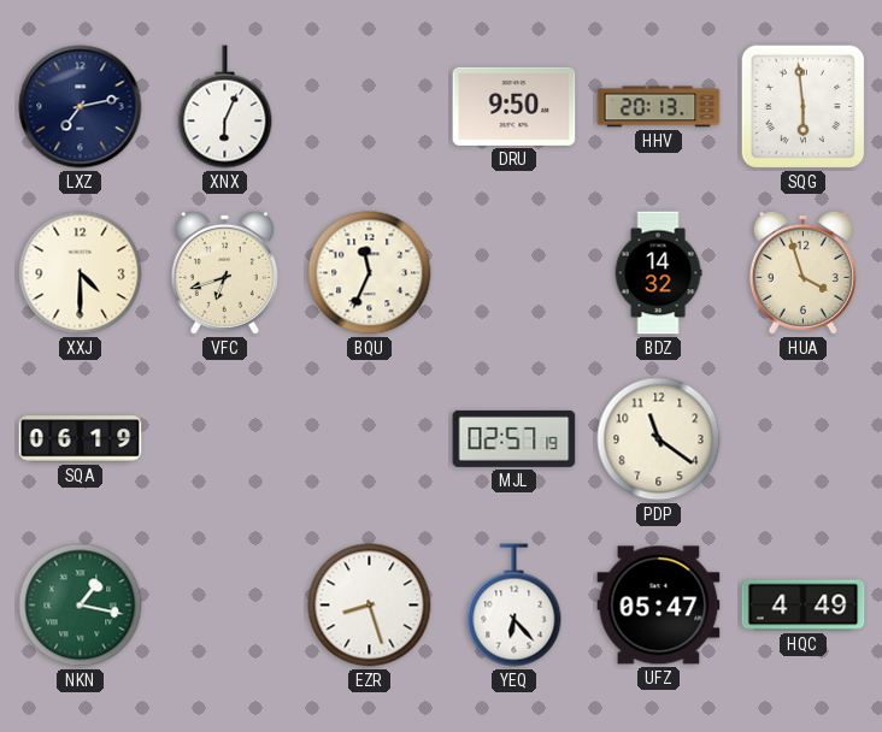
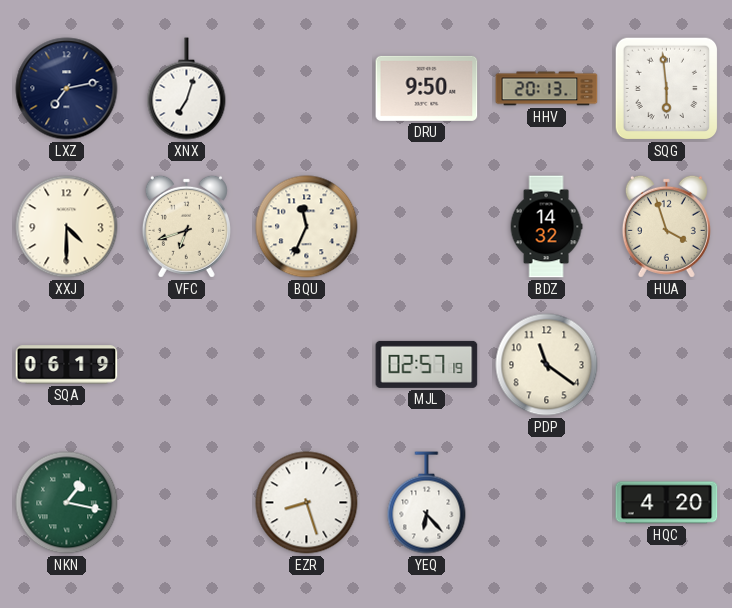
XNX: 6:04 -> 7:03
UFZ: 05:47 -> none
HQC: 4:49 -> 4:20
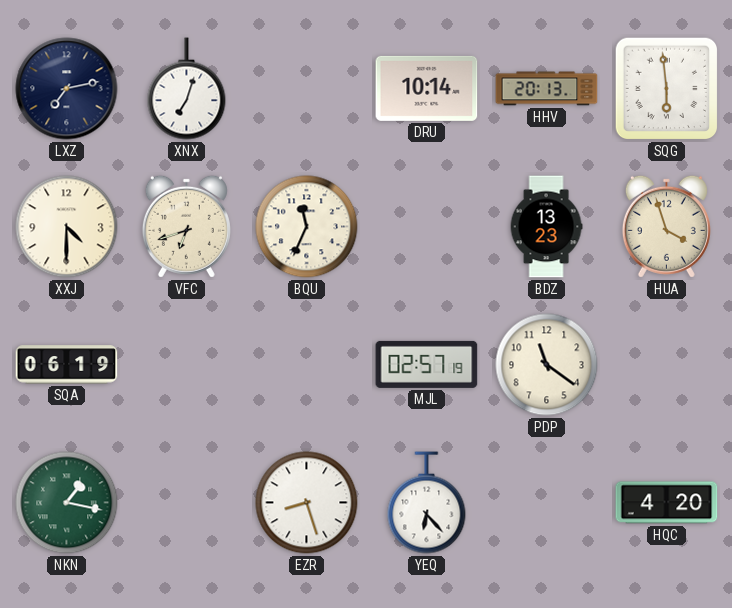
DRU: 9:50 -> 10:14
BDZ: 14:32 -> 13:23
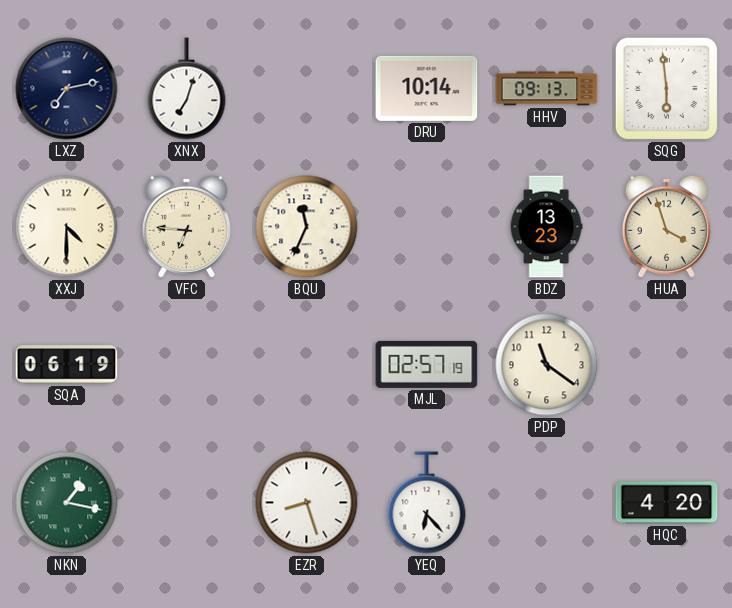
HHV: 20:13 -> 09:13
VFC: 6:42 -> 6:46
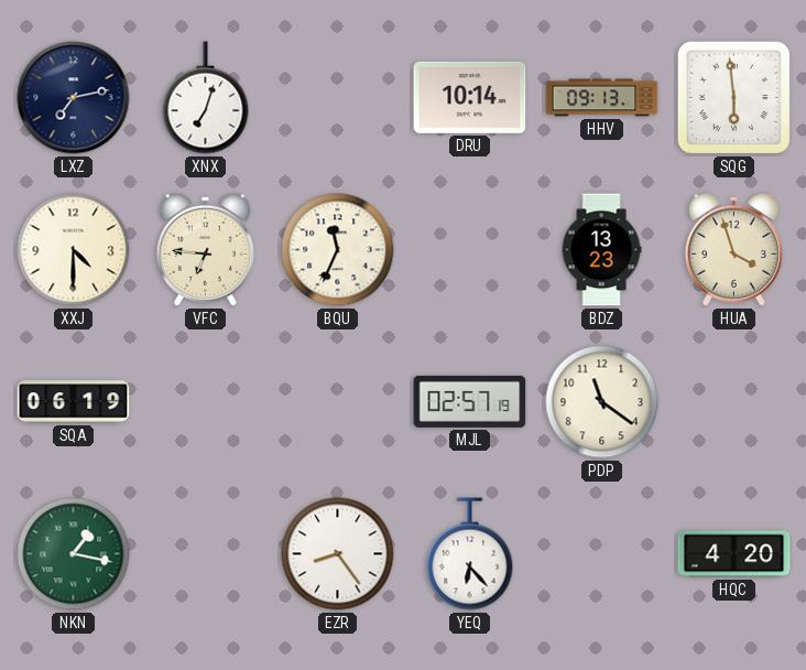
EZR: 8:27 -> 8:24
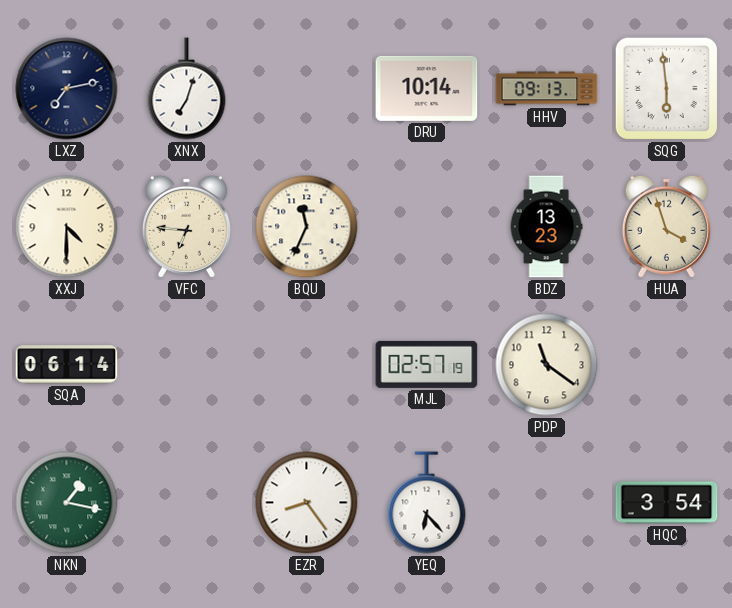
SQA: 06:19 -> 06:14
HQC: 4:20 -> 3:54
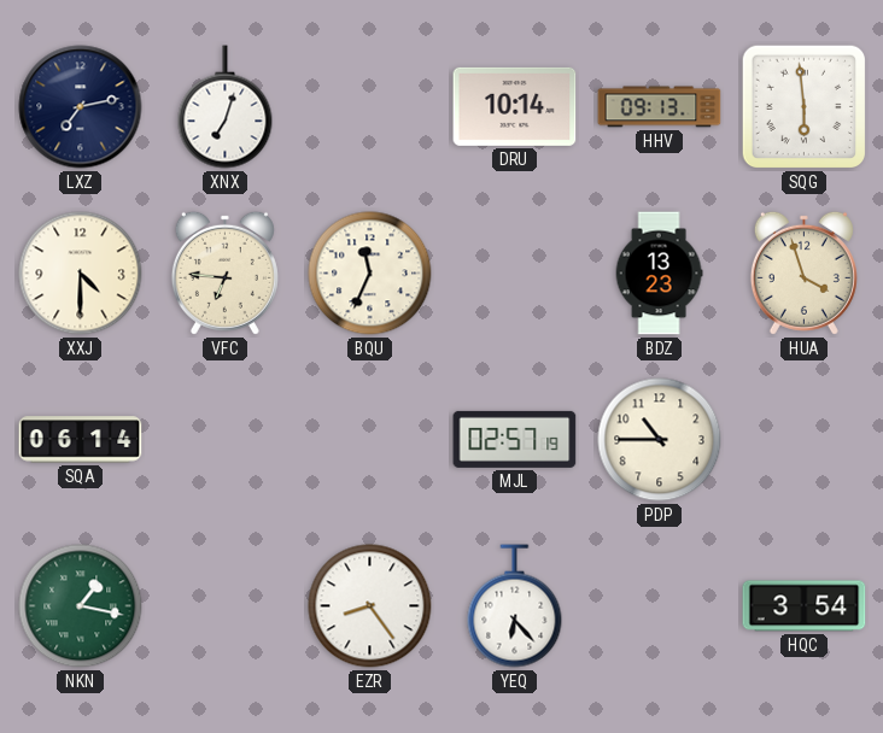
PDP: 11:21 -> 10:45
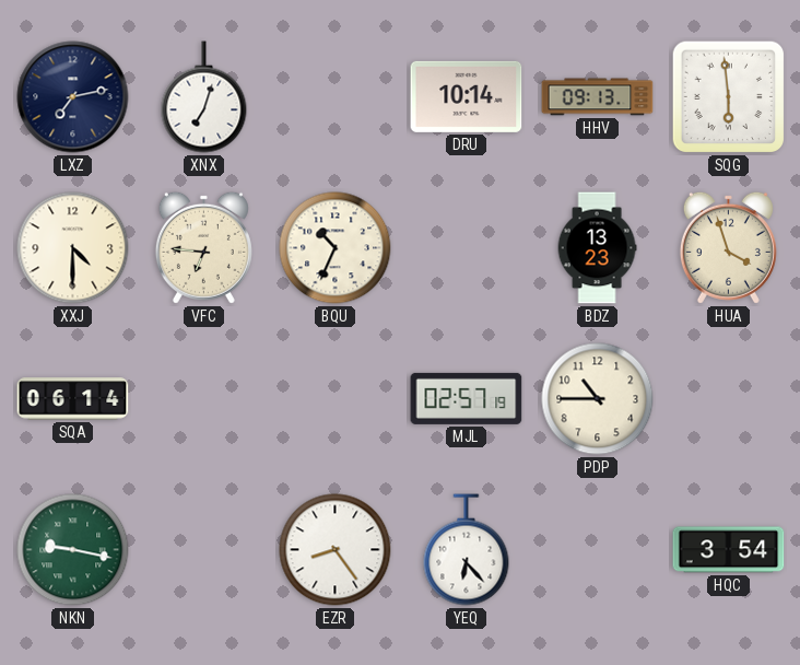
BQU: 11:34 -> 10:34
NKN: 1:17 -> 9:17
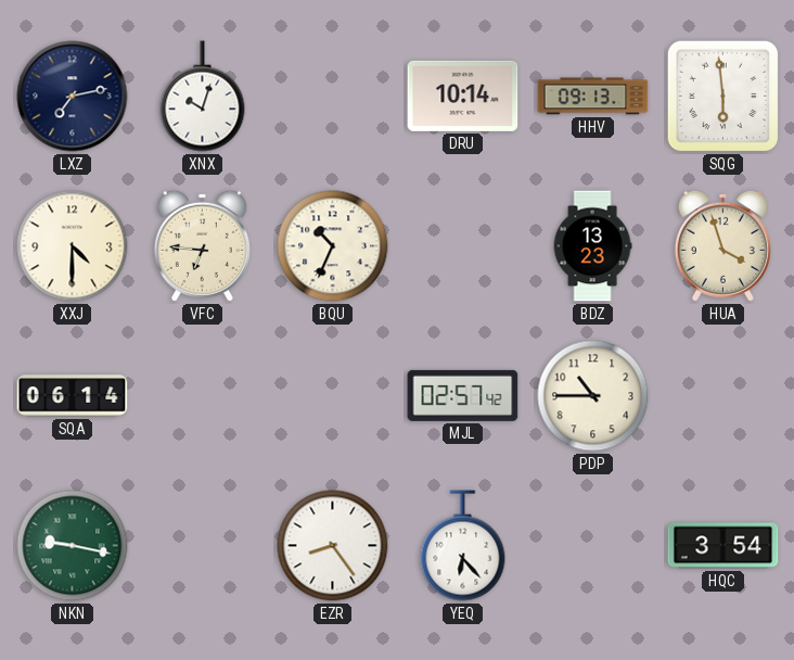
XNX: 7:03 -> 10:03
MJL: 02:57:19 -> 02:57:42
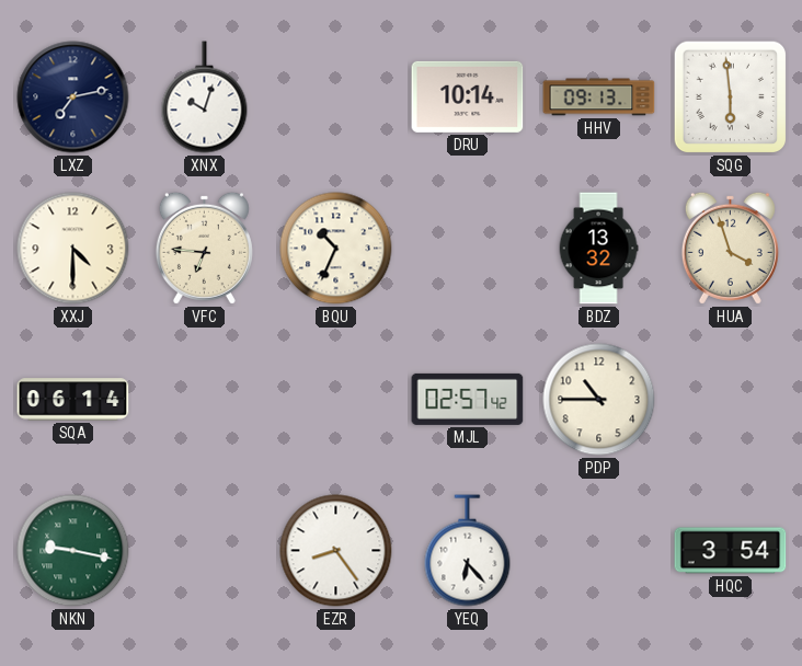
BDZ: 13:23 -> 13:32
